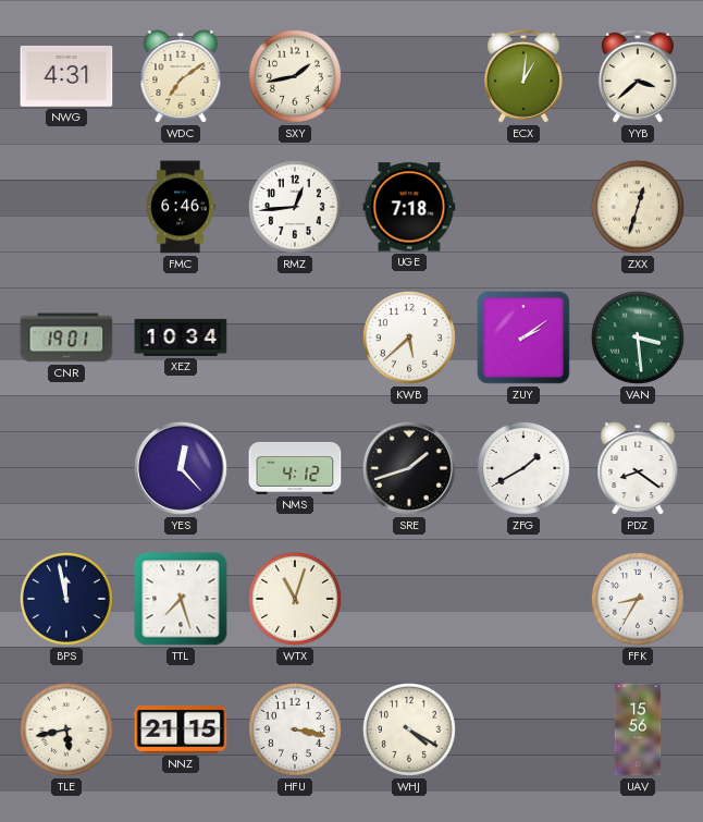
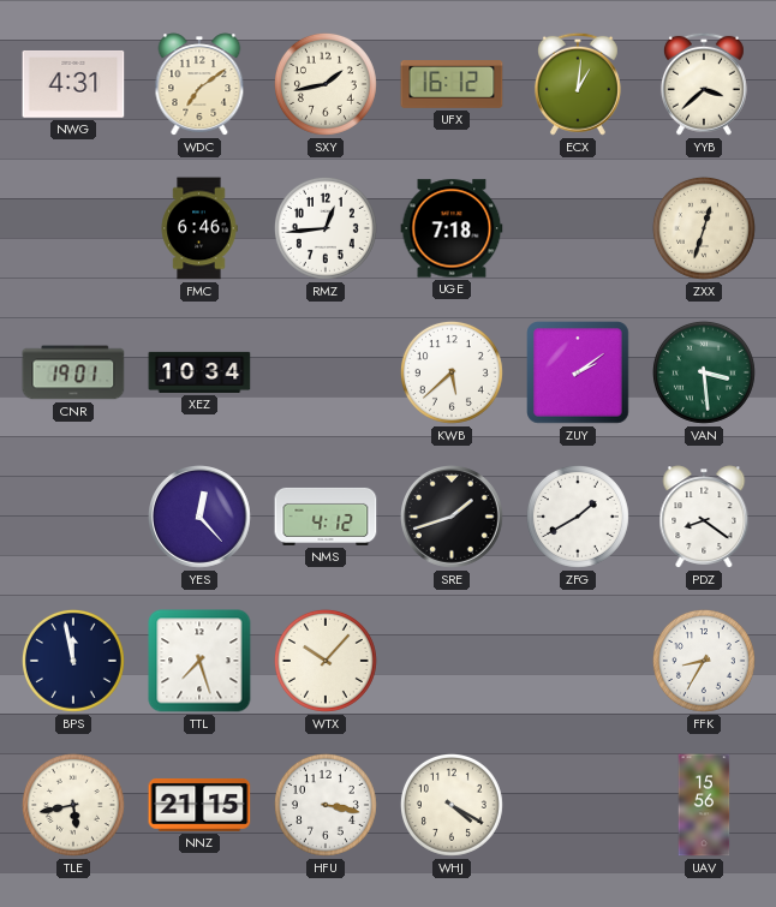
UFX: none -> 16:12
WTX: 11:03 -> 10:07
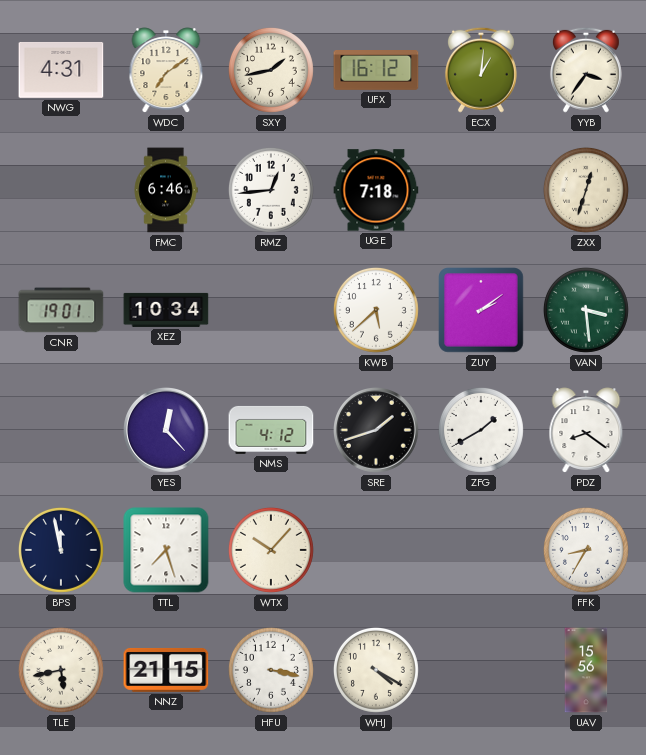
YYB: 3:38 -> 3:36
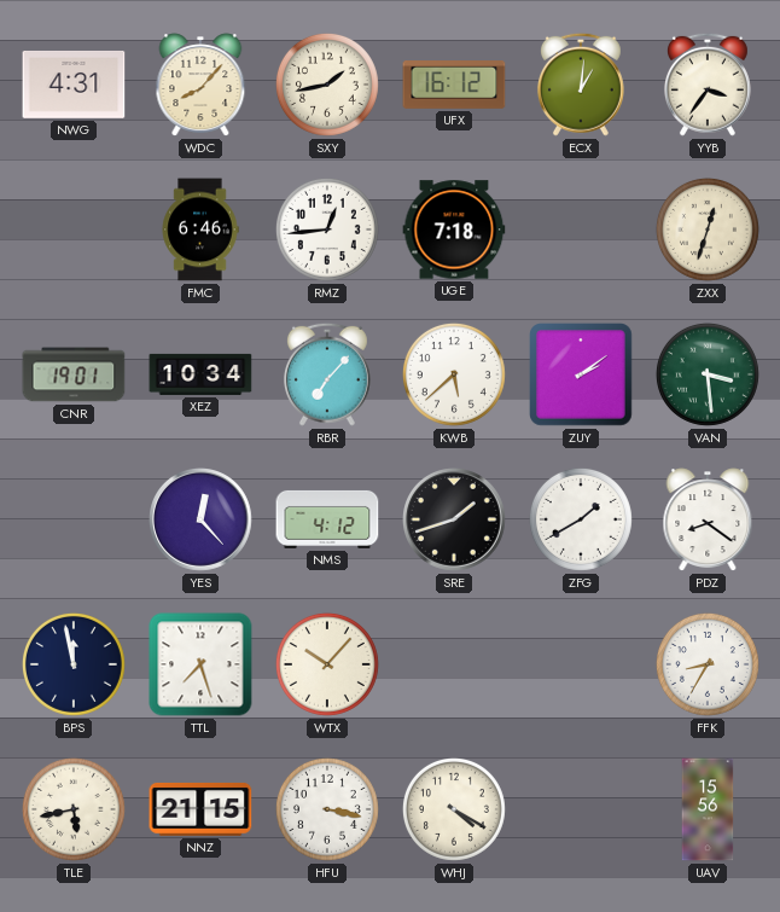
WDC: 7:09 -> 8:07
RBR: none -> 7:07
